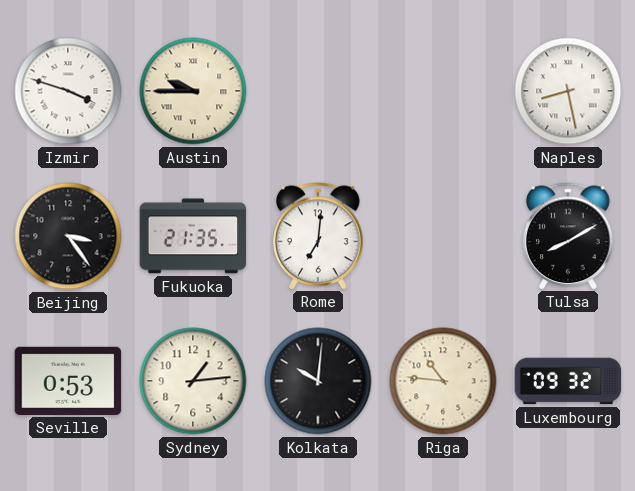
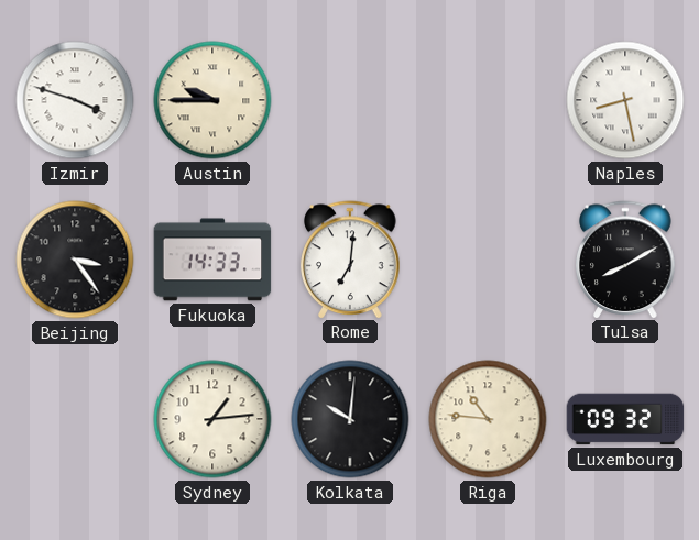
Fukuoka: 21:35 -> 14:33
Seville: 0:53 -> none
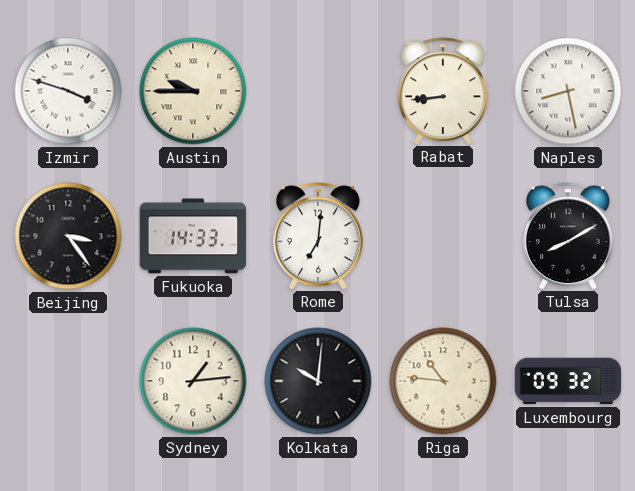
Rabat: none -> 8:44
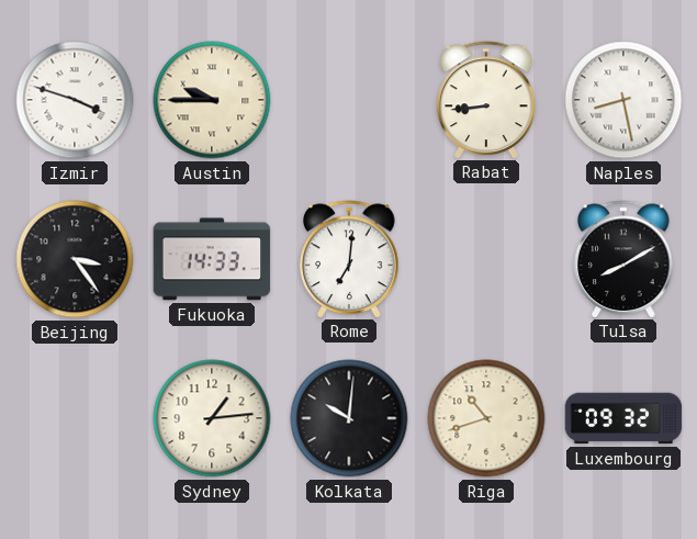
Riga: 10:46 -> 10:42
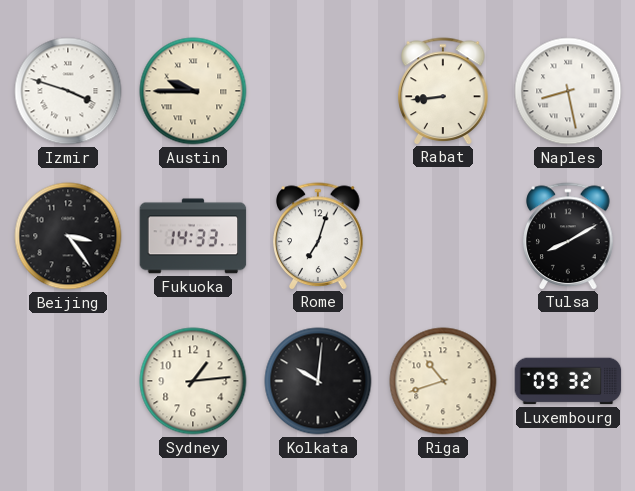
Rome: 7:01 -> 7:03
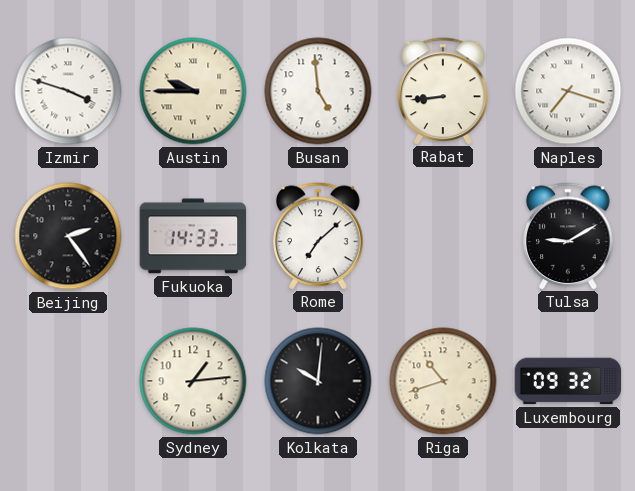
Busan: none -> 4:59
Naples: 8:28 -> 7:18
Beijing: 3:24 -> 2:24
Rome: 7:03 -> 7:08
Tulsa: 8:10 -> 9:10
